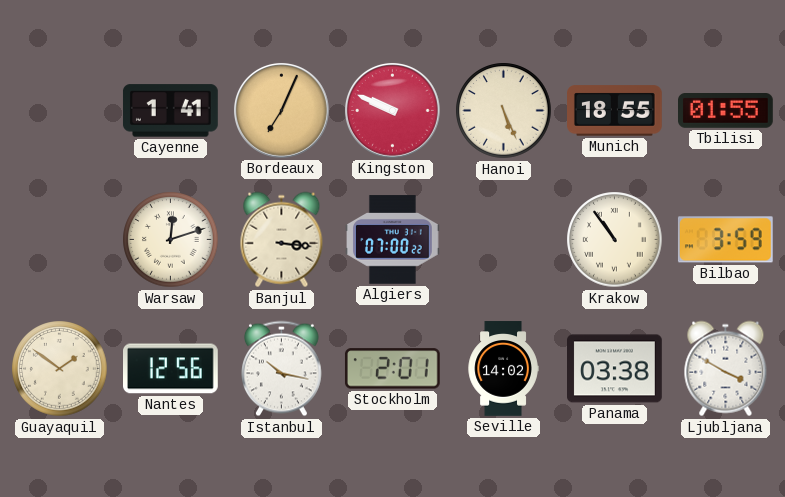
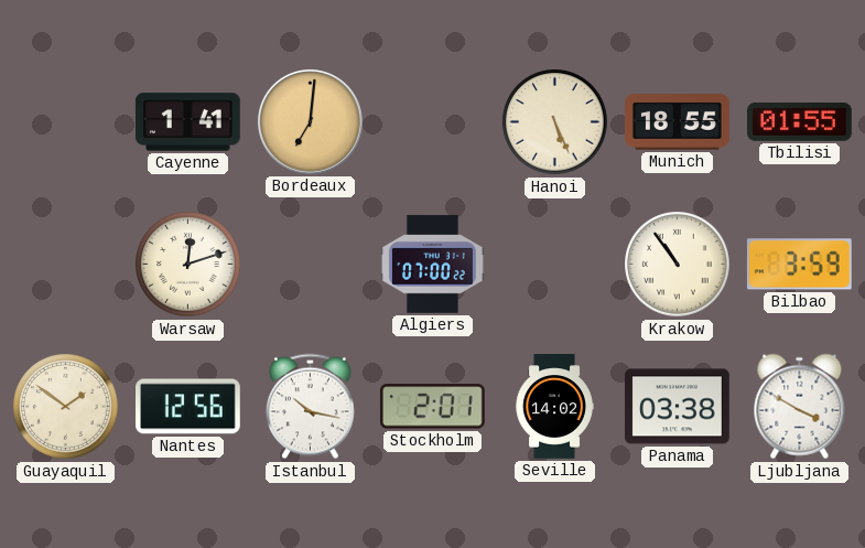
Bordeaux: 7:04 -> 7:01
Kingston: 9:49 -> none
Banjul: 3:16 -> none
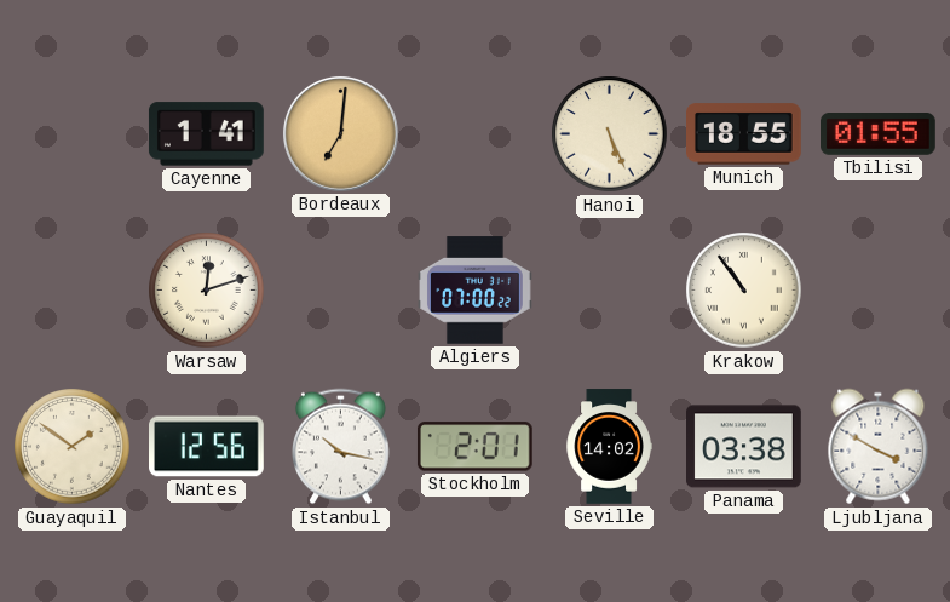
Bilbao: 3:59 -> none
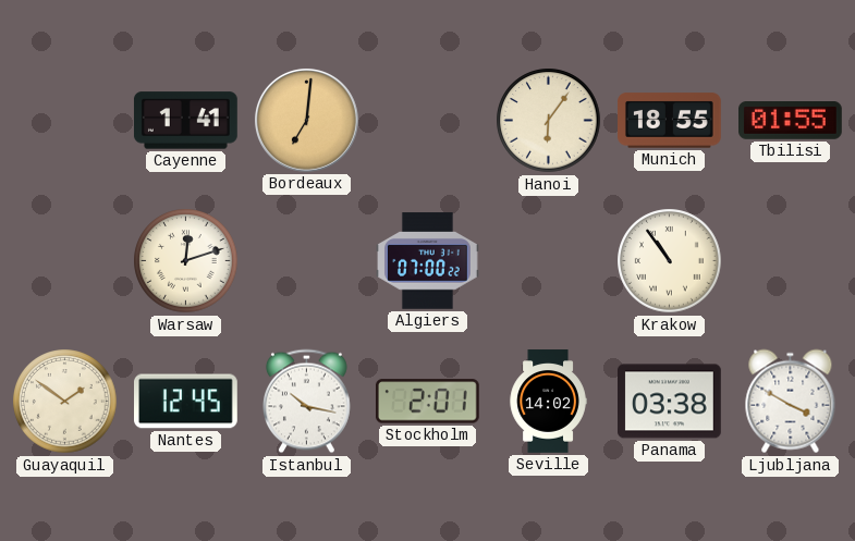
Hanoi: 5:26 -> 6:06
Nantes: 12:56 -> 12:45
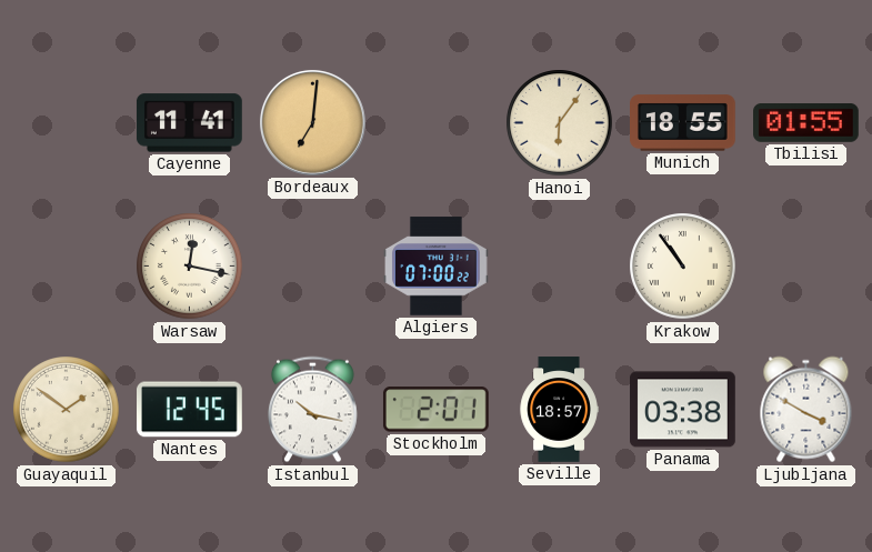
Cayenne: 1:41 -> 11:41
Warsaw: 12:12 -> 12:17
Seville: 14:02 -> 18:57
